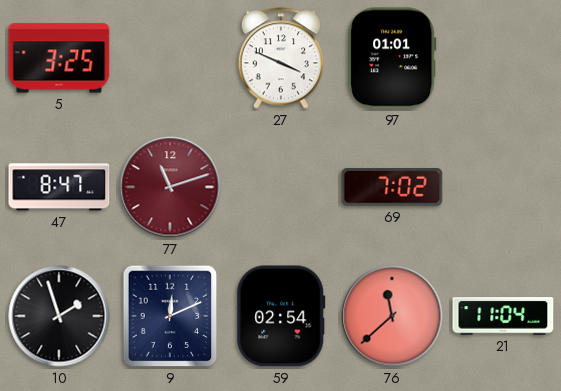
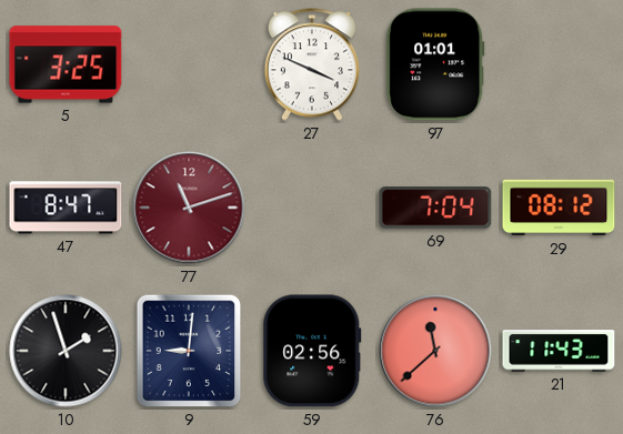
69: 7:02 -> 7:04
29: none -> 08:12
9: 12:11 -> 9:01
59: 02:54 -> 02:56
21: 11:04 -> 11:43
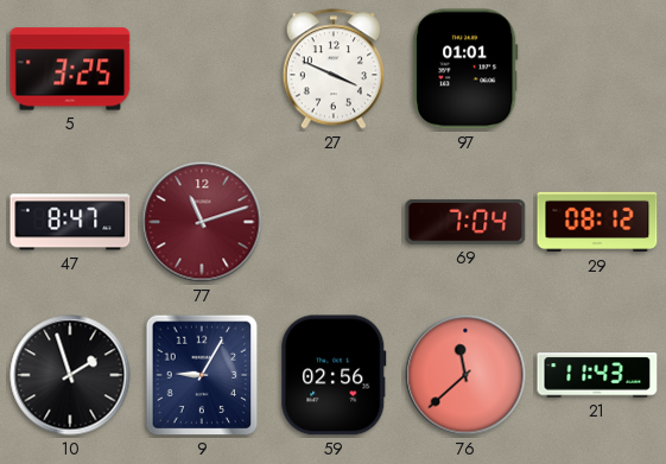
9: 9:01 -> 9:05
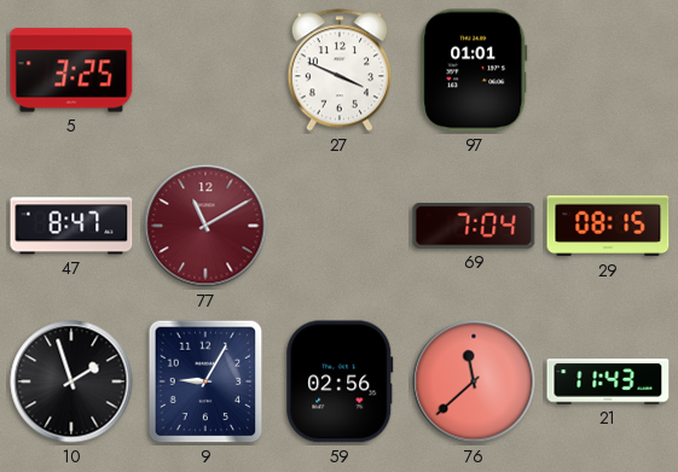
77: 11:12 -> 11:10
29: 08:12 -> 08:15
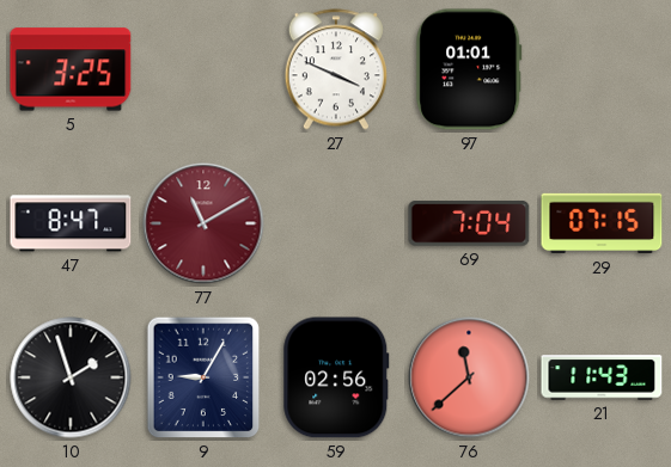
29: 08:15 -> 07:15
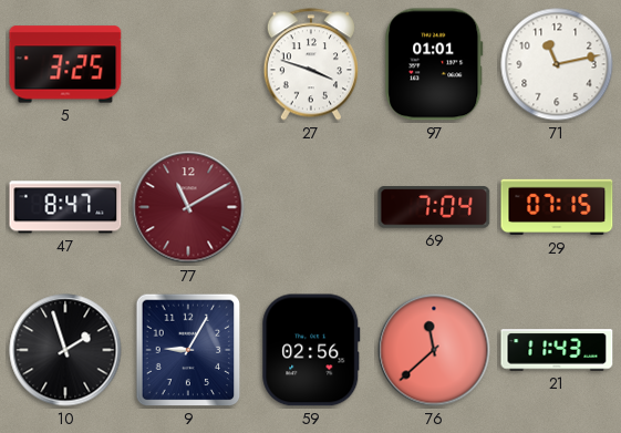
27: 3:49 -> 3:48
71: none -> 11:13
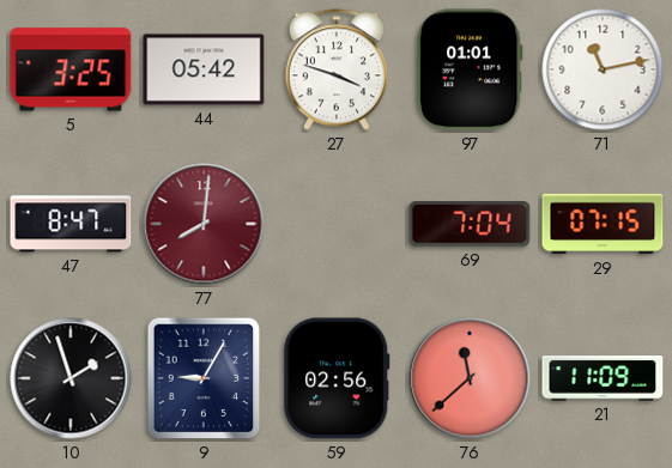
44: none -> 05:42
77: 11:10 -> 8:01
21: 11:43 -> 11:09
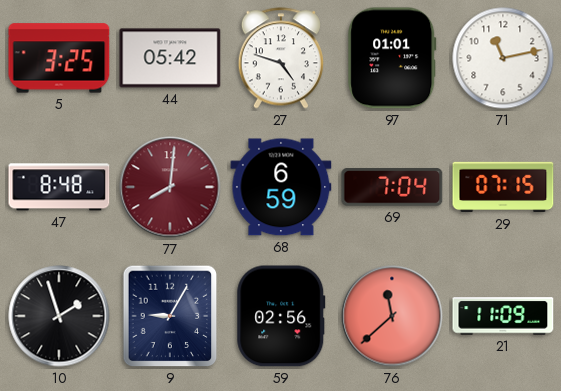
27: 3:48 -> 4:48
47: 8:47 -> 8:48
68: none -> 6:59
